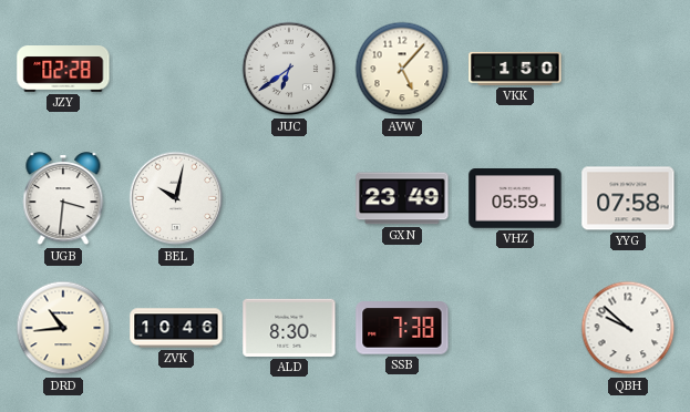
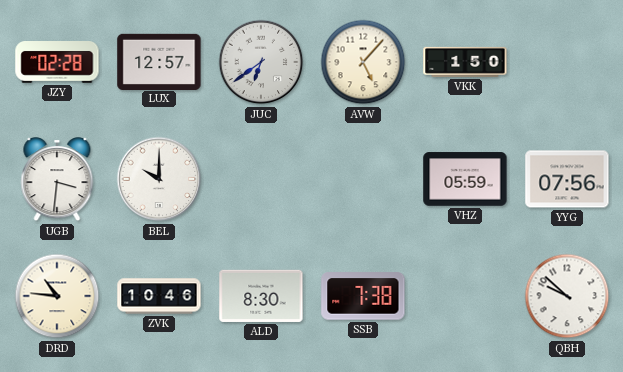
LUX: none -> 12:57
BEL: 10:02 -> 10:00
GXN: 23:49 -> none
YYG: 07:58 -> 07:56
DRD: 10:44 -> 10:46
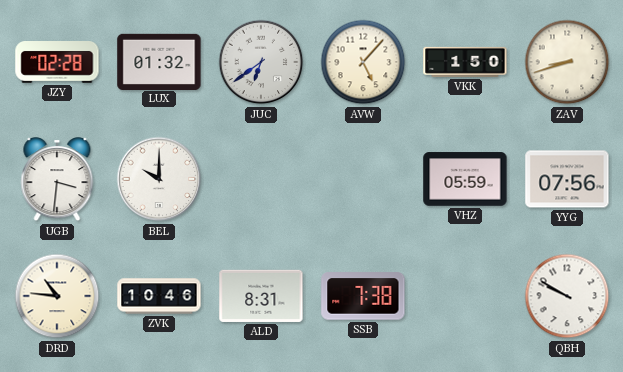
LUX: 12:57 -> 01:32
ZAV: none -> 8:42
ALD: 8:30 -> 8:31
QBH: 9:52 -> 9:50
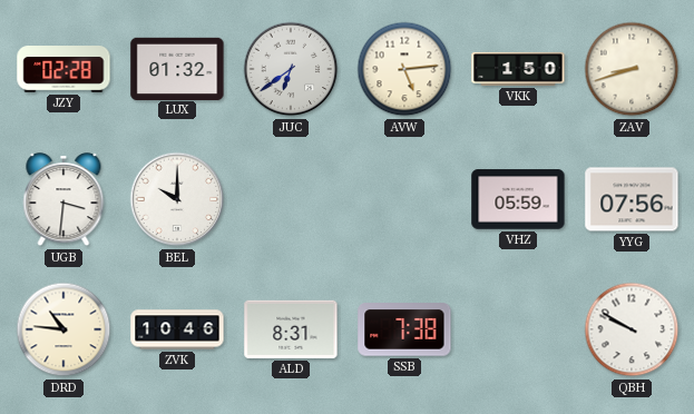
AVW: 5:07 -> 5:14
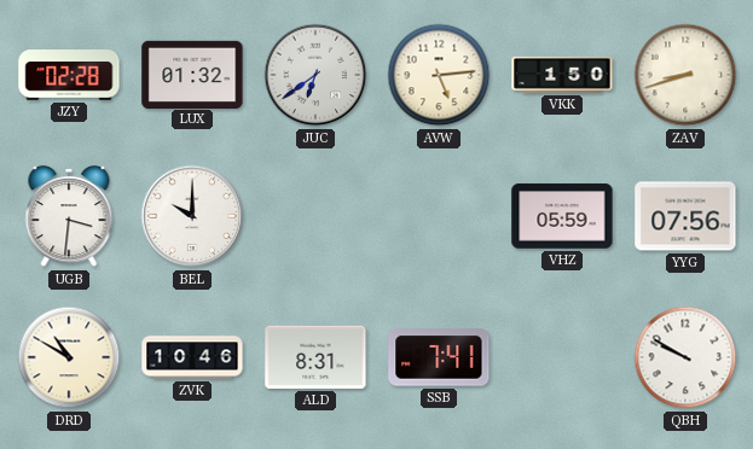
DRD: 10:46 -> 10:50
SSB: 7:38 -> 7:41
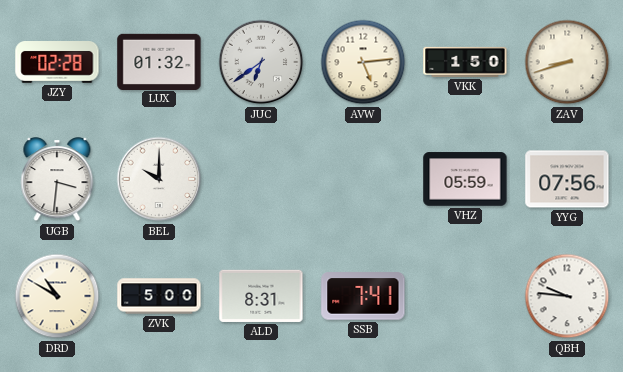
ZVK: 10:46 -> 5:00
QBH: 9:50 -> 9:46
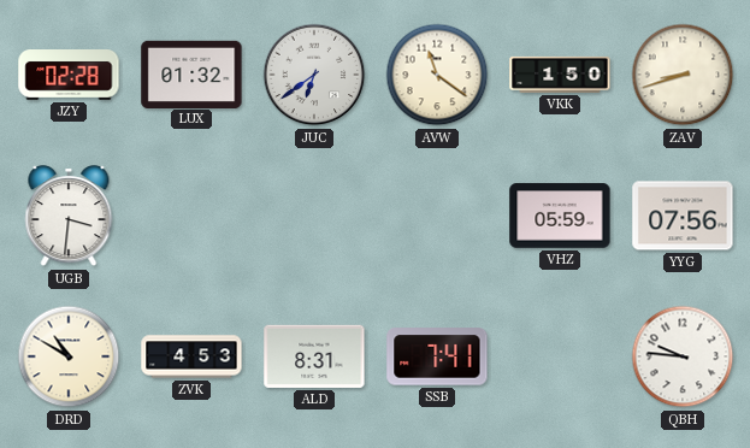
AVW: 5:14 -> 11:21
BEL: 10:00 -> none
ZVK: 5:00 -> 4:53
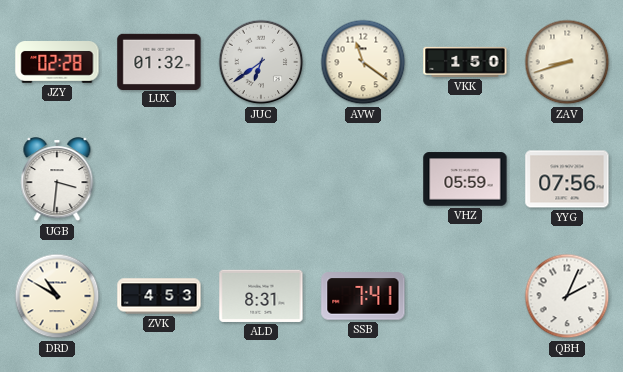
QBH: 9:46 -> 2:04
